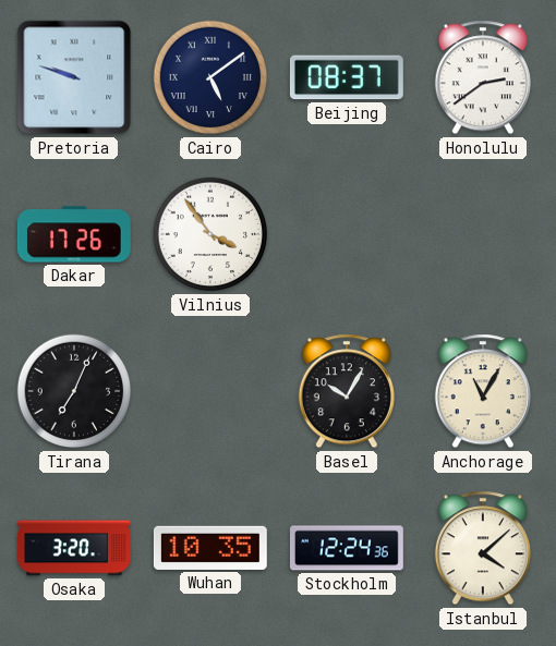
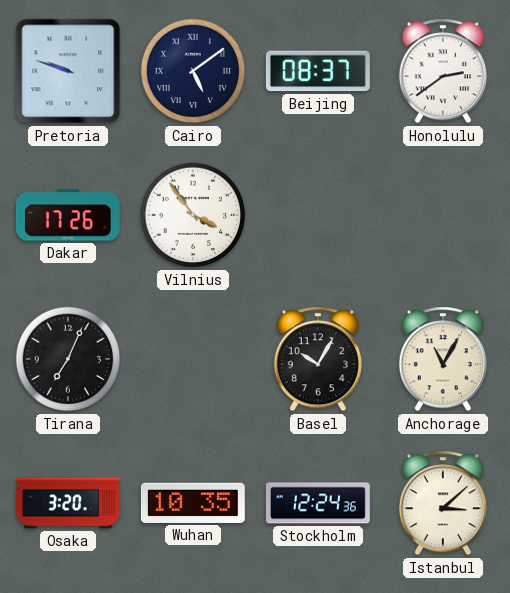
Istanbul: 4:08 -> 3:08
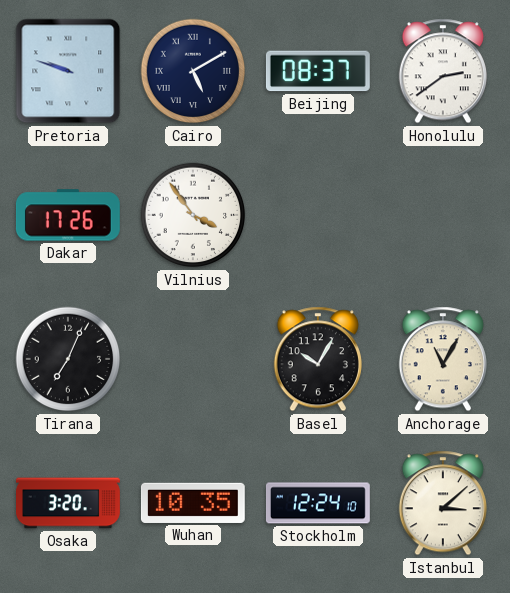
Cairo: 5:09 -> 5:10
Stockholm: 12:24:36 -> 12:24:10
